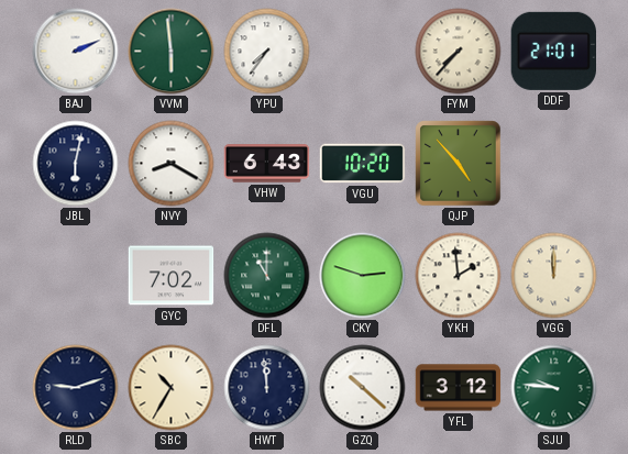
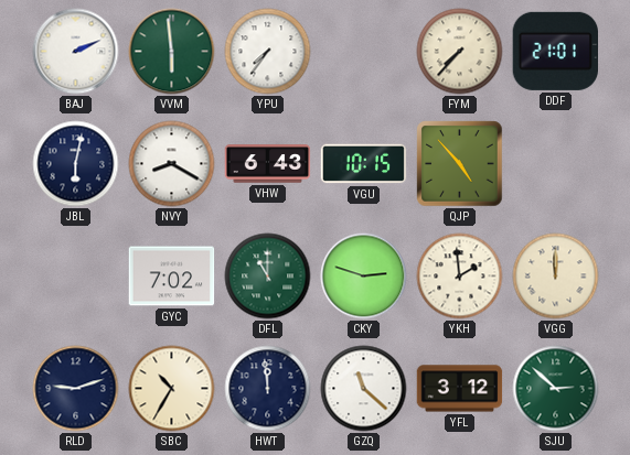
VGU: 10:20 -> 10:15
GZQ: 10:22 -> 11:22
SJU: 9:46 -> 2:52
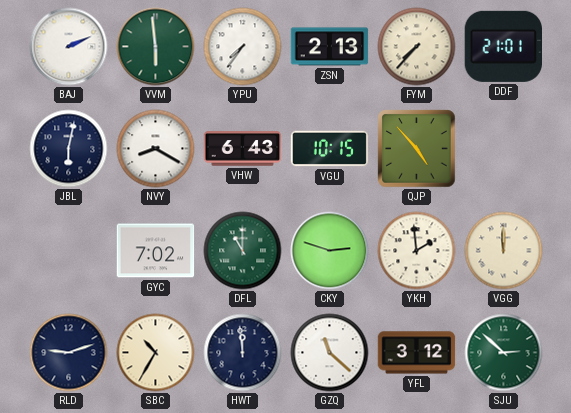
ZSN: none -> 2:13
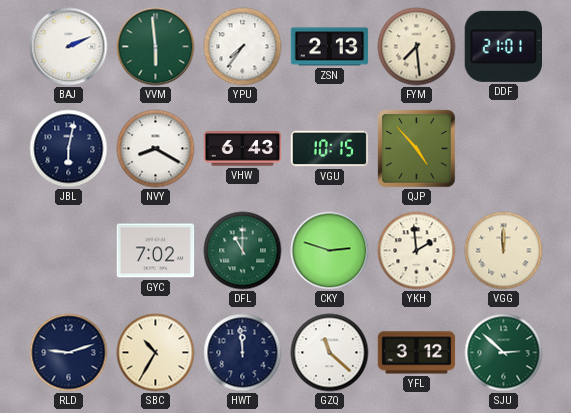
FYM: 7:37 -> 7:29
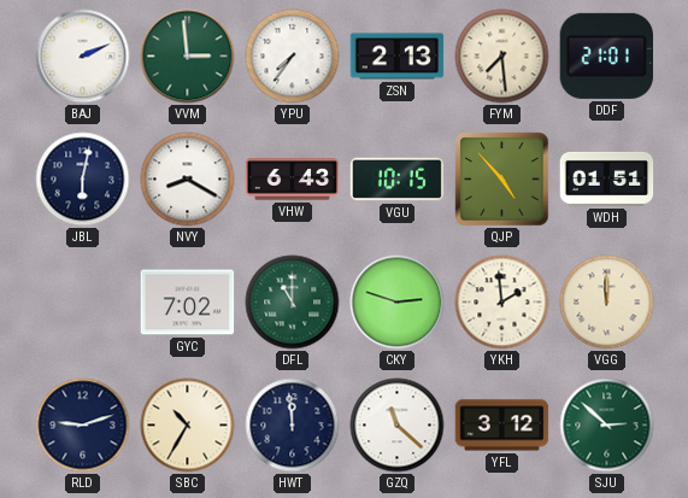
VVM: 5:59 -> 2:59
WDH: none -> 01:51
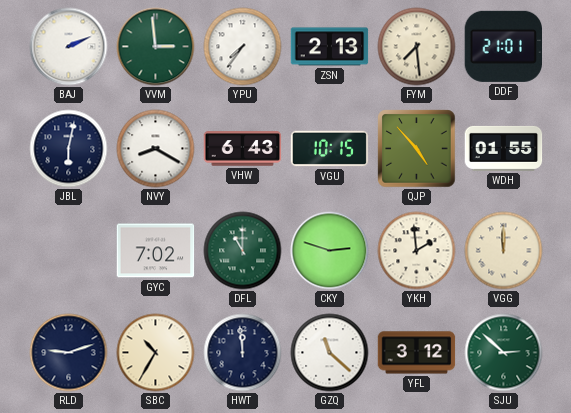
WDH: 01:51 -> 01:55
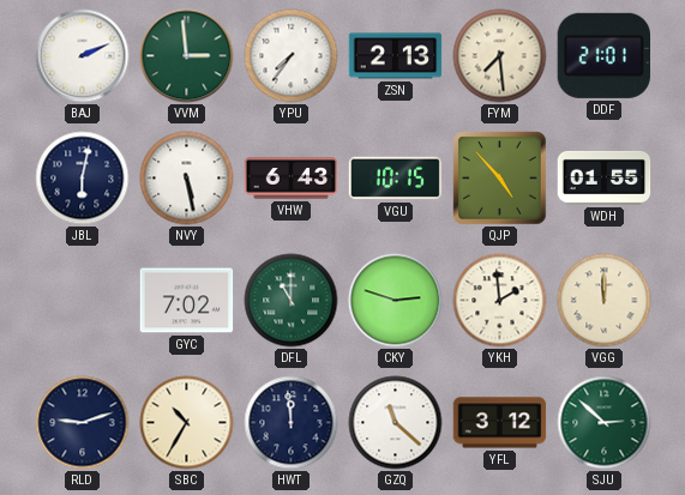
NVY: 8:20 -> 5:28
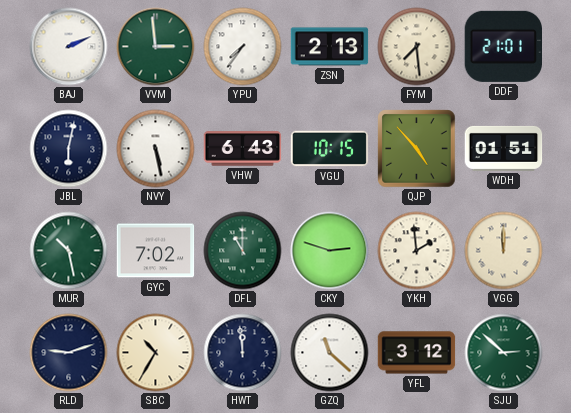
WDH: 01:55 -> 01:51
MUR: none -> 10:28
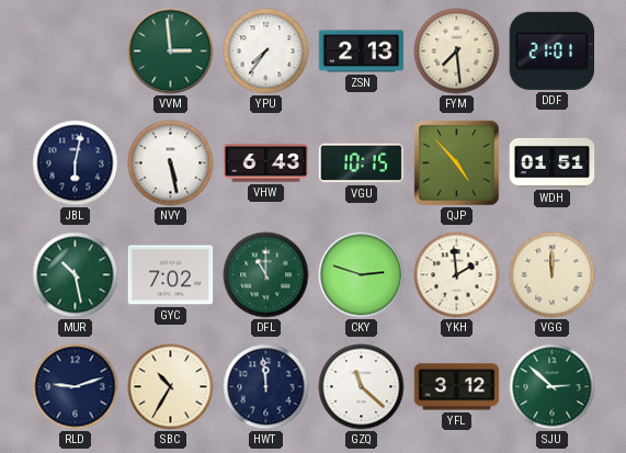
BAJ: 2:11 -> none
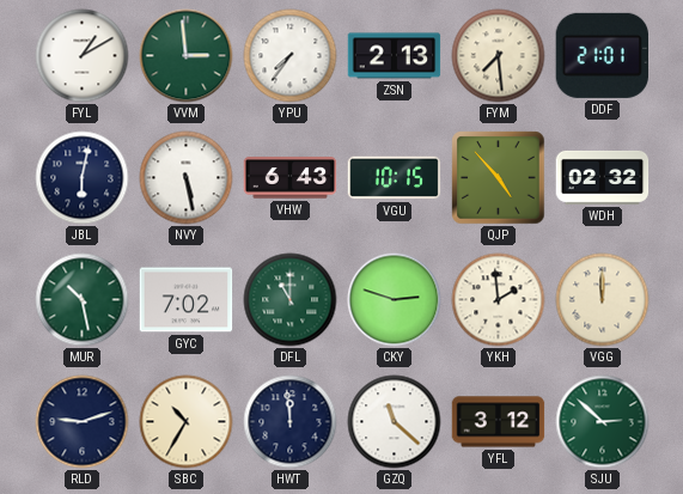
FYL: none -> 1:10
WDH: 01:51 -> 02:32
